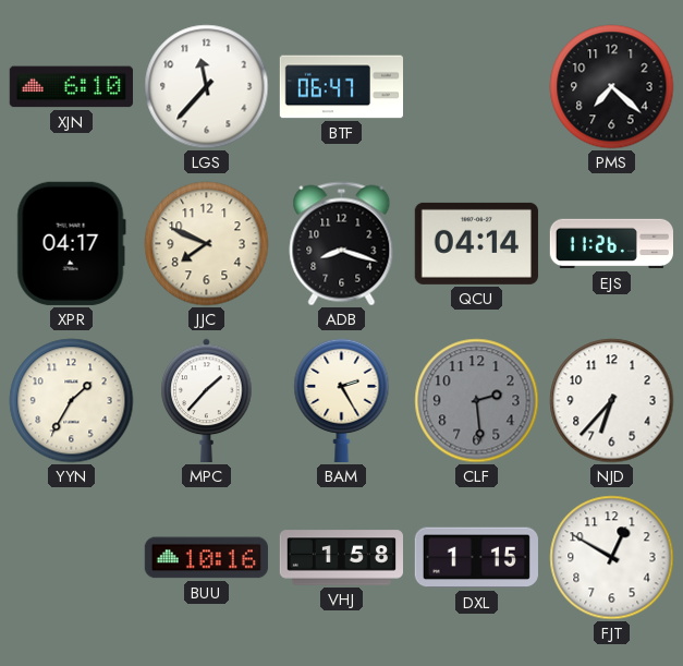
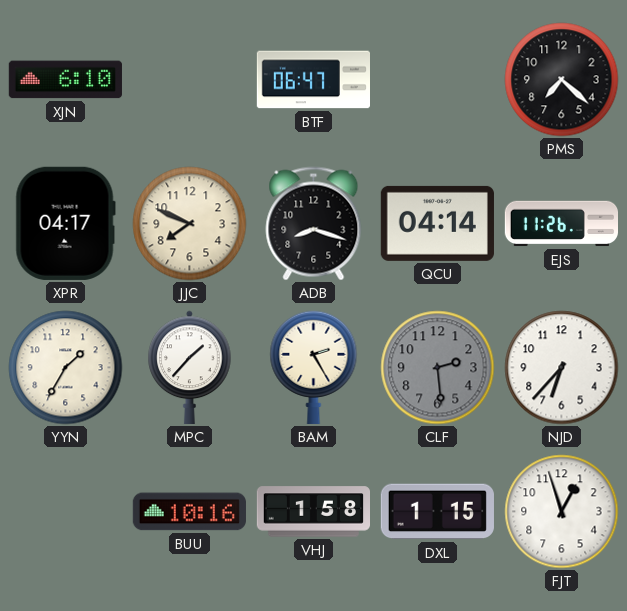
LGS: 11:37 -> none
FJT: 12:50 -> 12:57
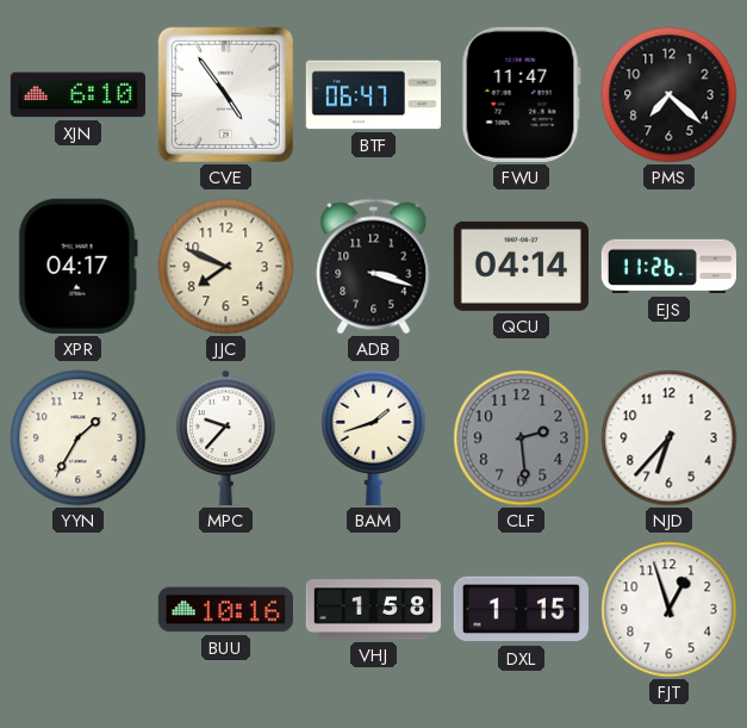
CVE: none -> 4:54
FWU: none -> 11:47
ADB: 8:18 -> 3:18
MPC: 1:37 -> 9:37
BAM: 2:25 -> 1:42
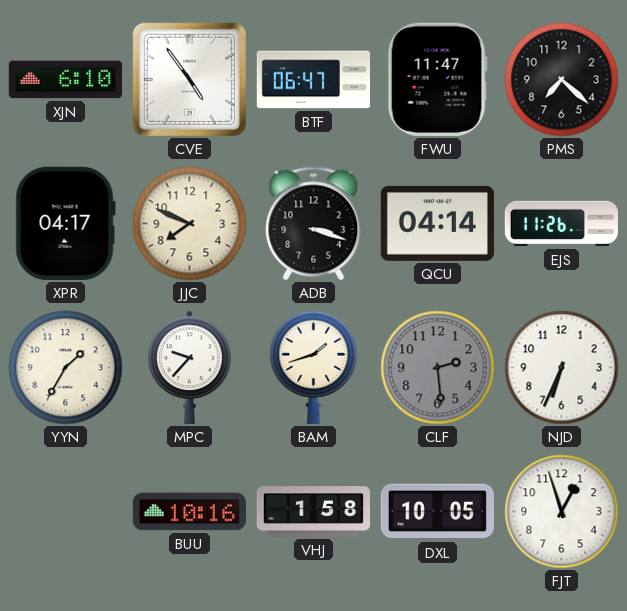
NJD: 6:37 -> 6:34
DXL: 1:15 -> 10:05
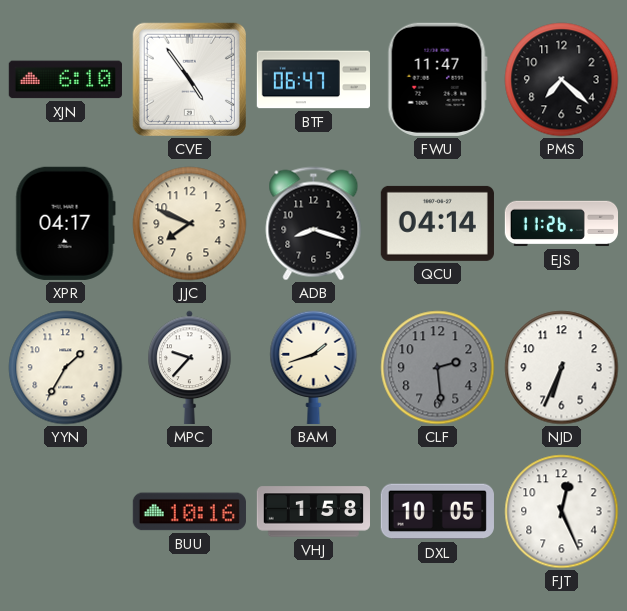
ADB: 3:18 -> 8:18
FJT: 12:57 -> 12:26
